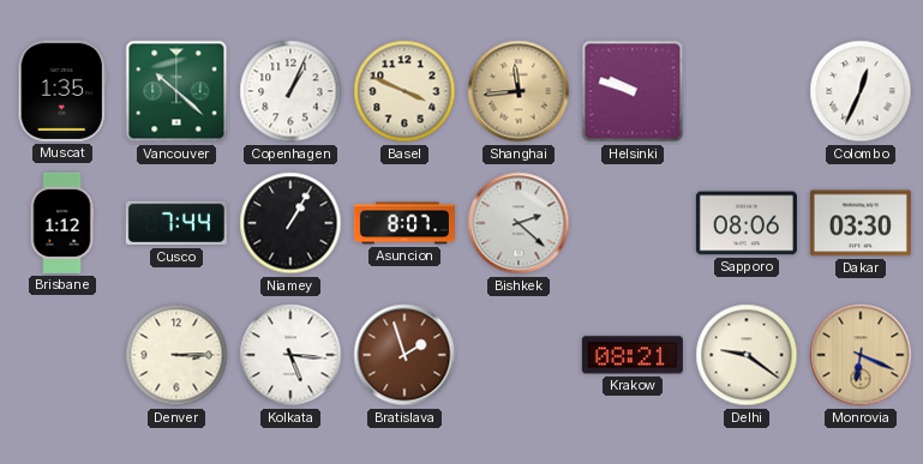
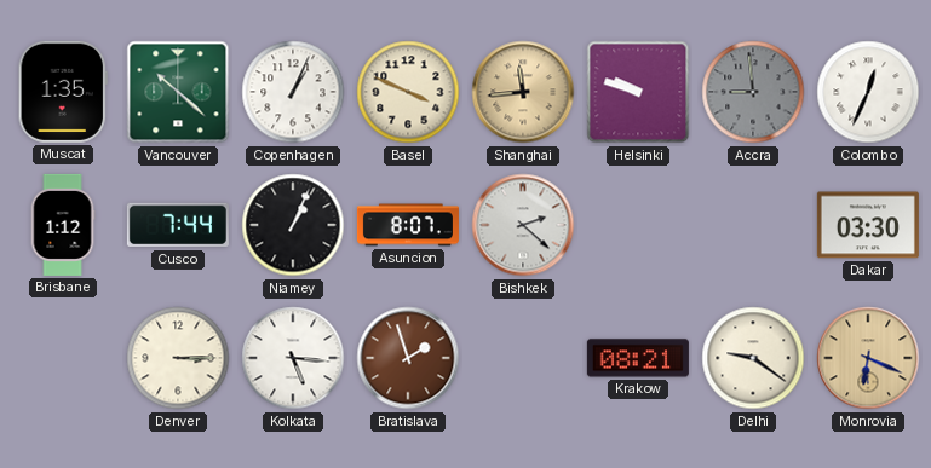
Accra: none -> 8:59
Niamey: 1:05 -> 1:04
Sapporo: 08:06 -> none
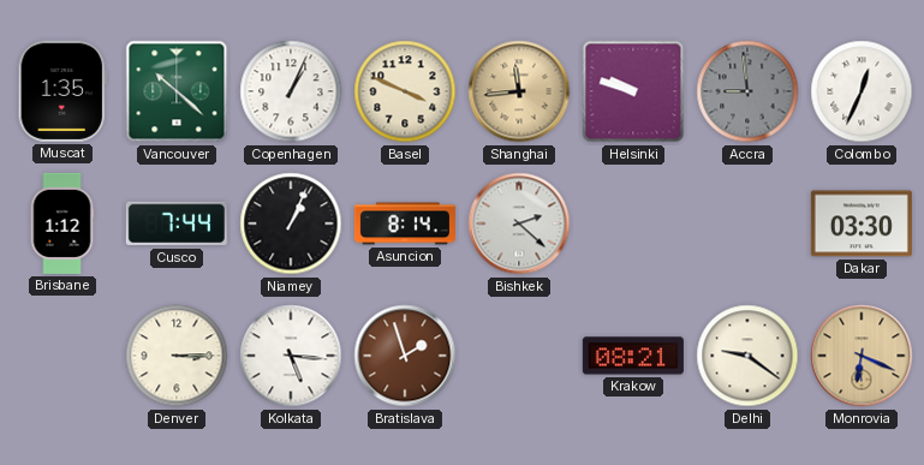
Asuncion: 8:07 -> 8:14
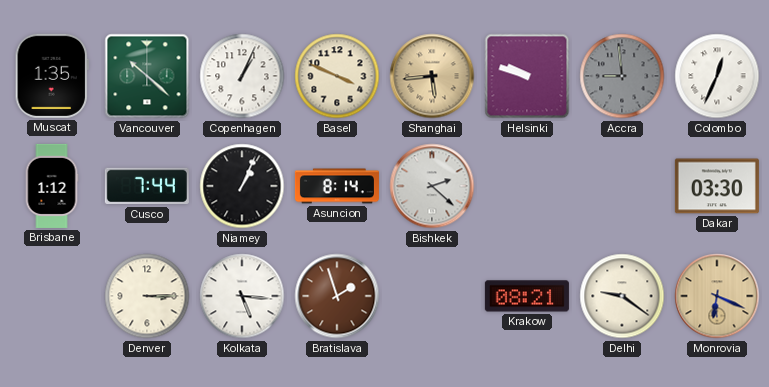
Shanghai: 11:44 -> 5:44
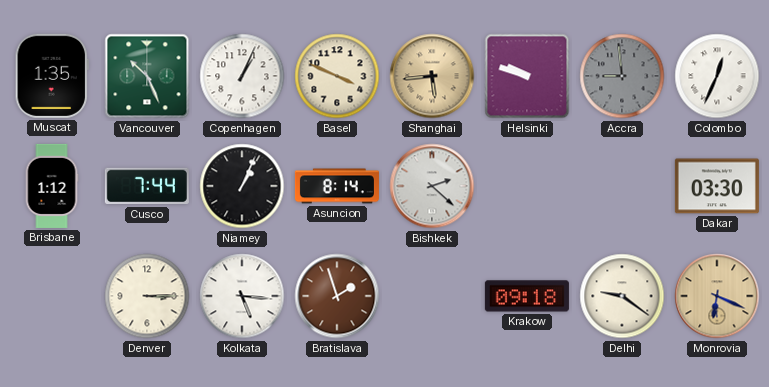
Vancouver: 10:22 -> 10:26
Krakow: 08:21 -> 09:18
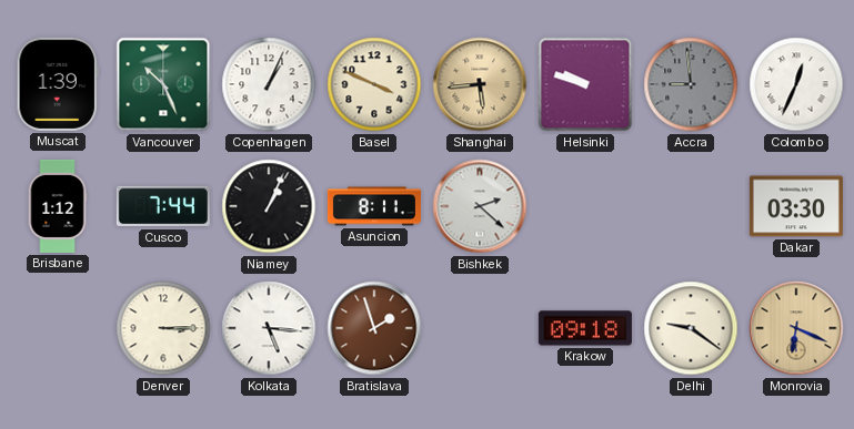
Muscat: 1:35 -> 1:39
Asuncion: 8:14 -> 8:11
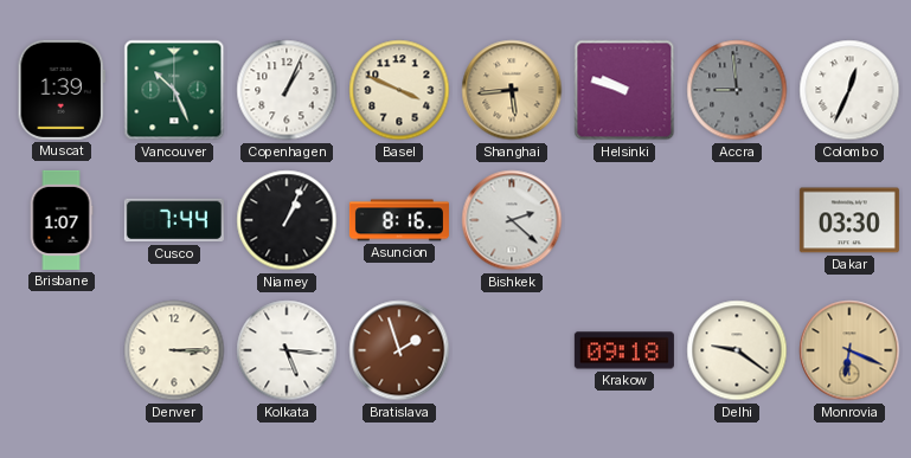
Brisbane: 1:12 -> 1:07
Asuncion: 8:11 -> 8:16
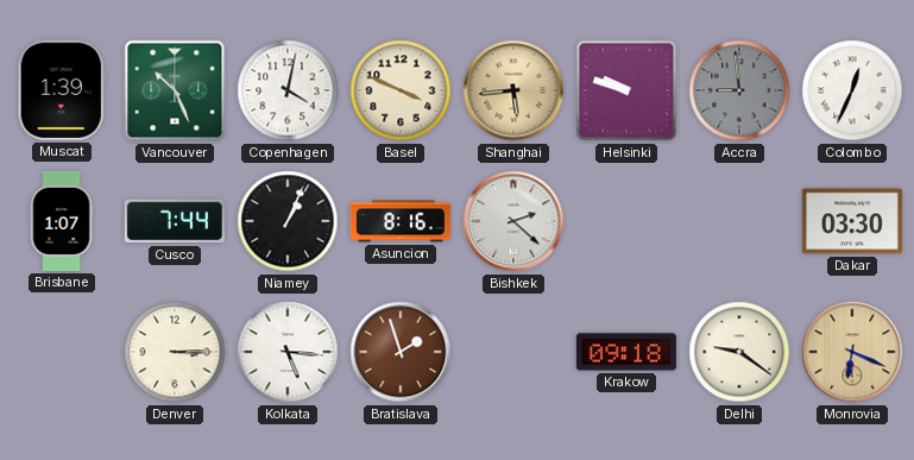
Copenhagen: 1:04 -> 4:02
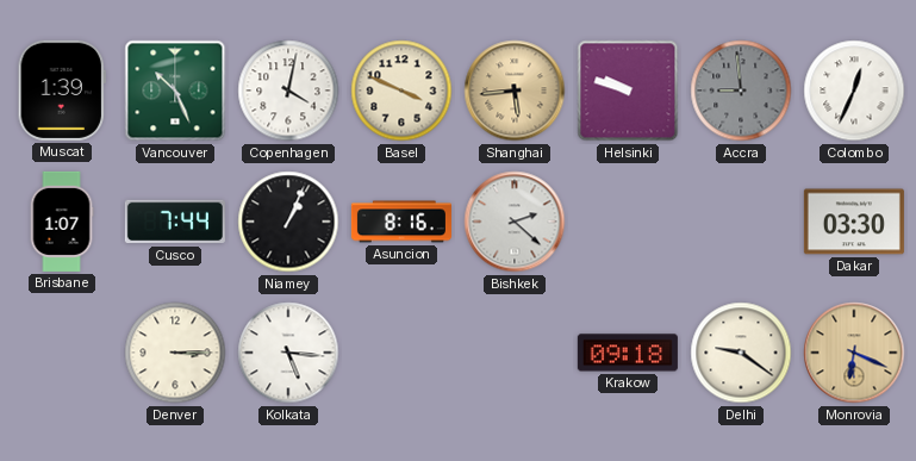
Bratislava: 1:57 -> none
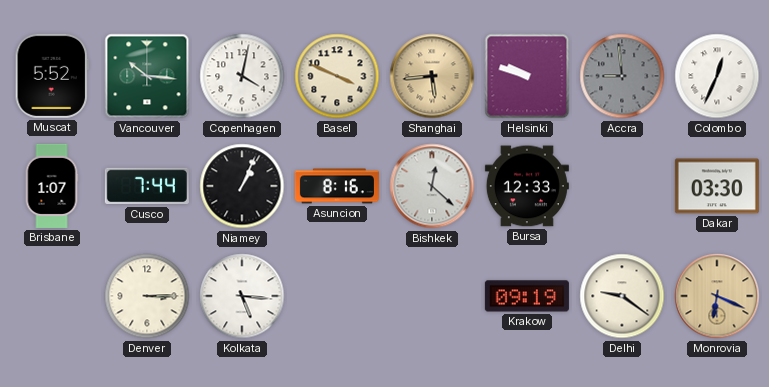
Muscat: 1:39 -> 5:52
Vancouver: 10:26 -> 10:16
Bishkek: 2:22 -> 12:22
Bursa: none -> 12:33
Krakow: 09:18 -> 09:19
